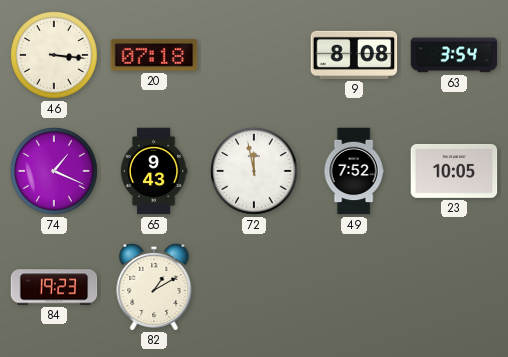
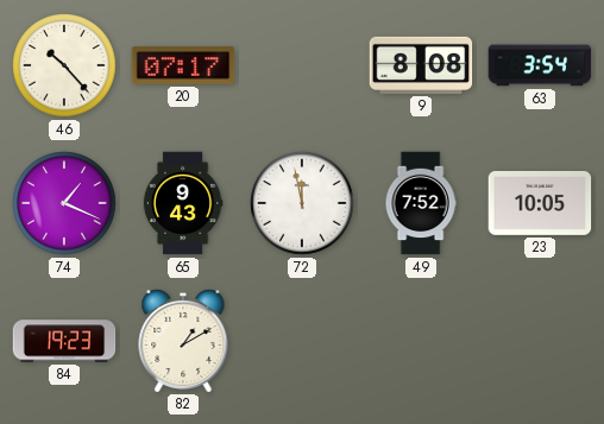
46: 3:16 -> 10:23
20: 07:18 -> 07:17
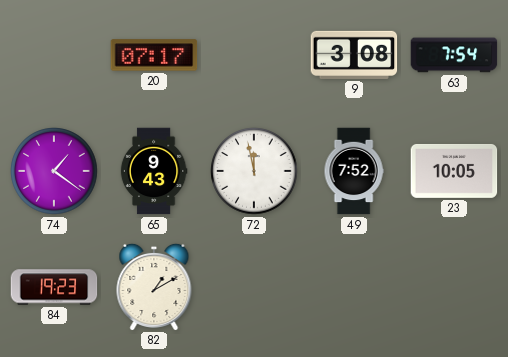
46: 10:23 -> none
9: 8:08 -> 3:08
63: 3:54 -> 7:54
74: 1:19 -> 1:21
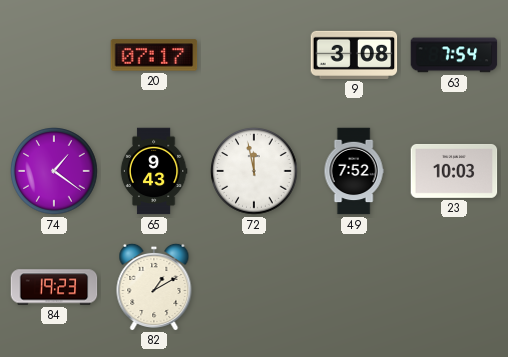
23: 10:05 -> 10:03
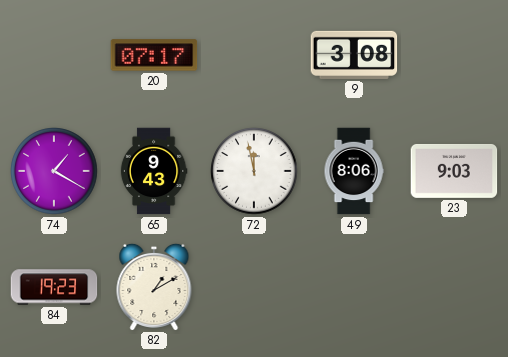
63: 7:54 -> none
74: 1:21 -> 1:20
49: 7:52 -> 8:06
23: 10:03 -> 9:03
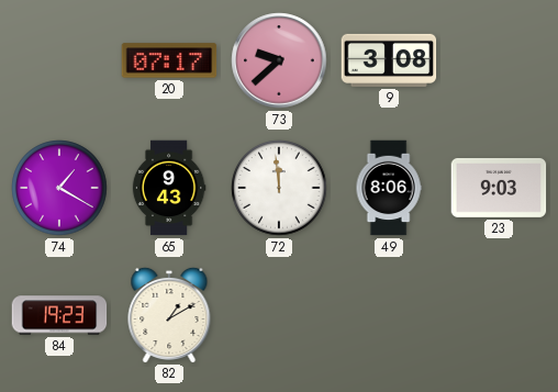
73: none -> 9:38
72: 11:58 -> 11:59
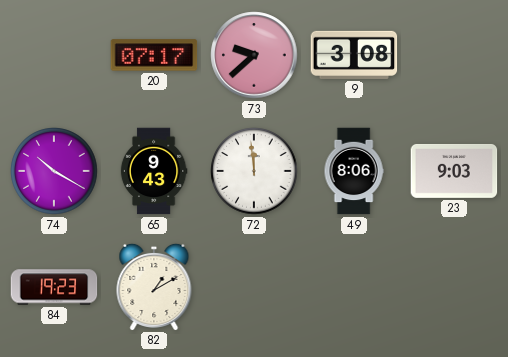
74: 1:20 -> 10:20
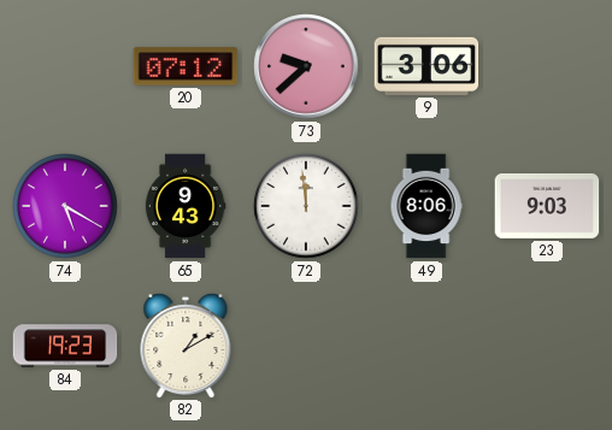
20: 07:17 -> 07:12
9: 3:08 -> 3:06
74: 10:20 -> 5:20
